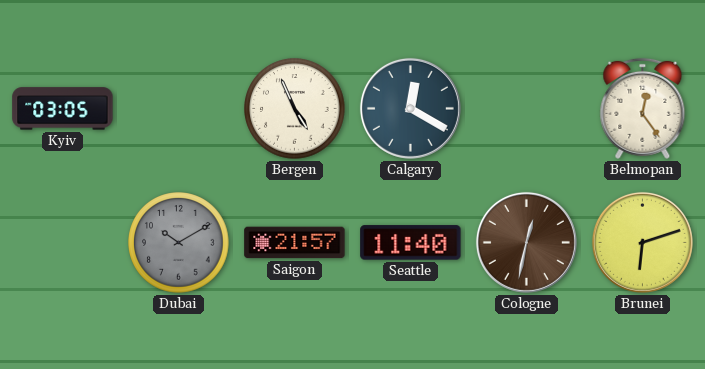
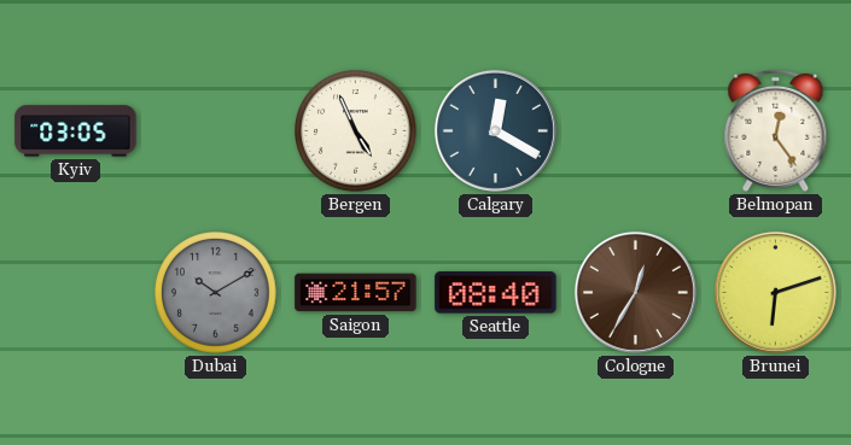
Seattle: 11:40 -> 08:40
Cologne: 12:32 -> 12:35
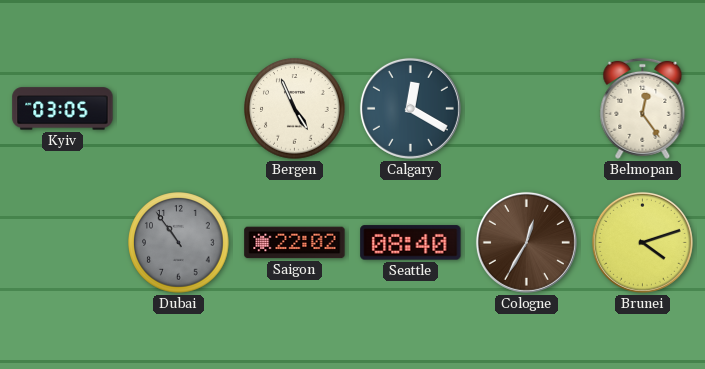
Dubai: 10:10 -> 10:54
Saigon: 21:57 -> 22:02
Brunei: 6:12 -> 4:12
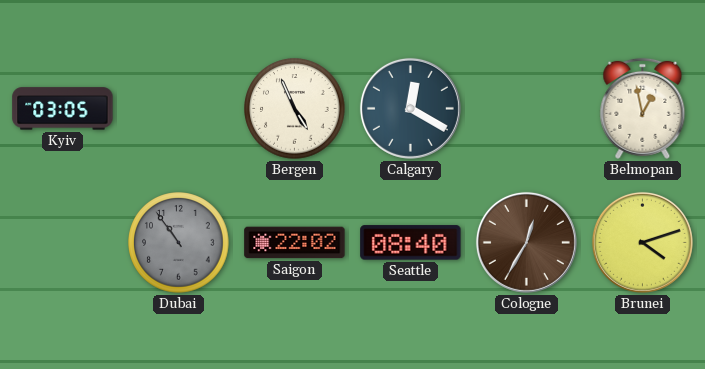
Belmopan: 12:24 -> 12:58
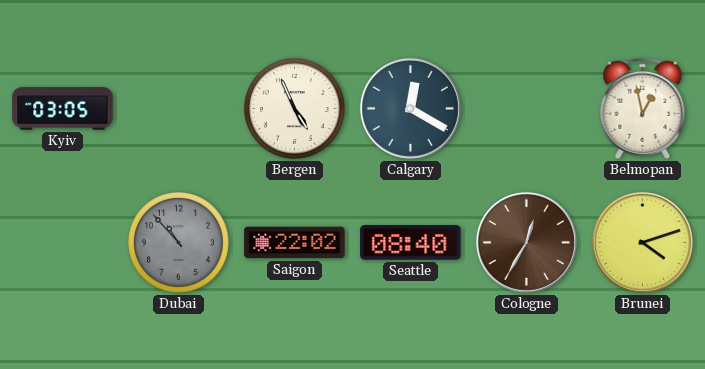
Dubai: 10:54 -> 10:53
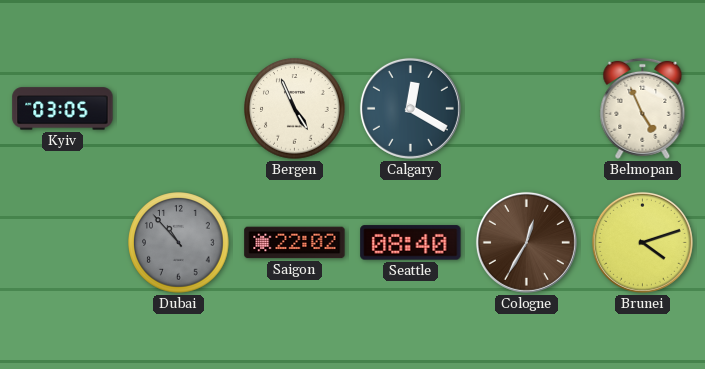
Belmopan: 12:58 -> 4:56
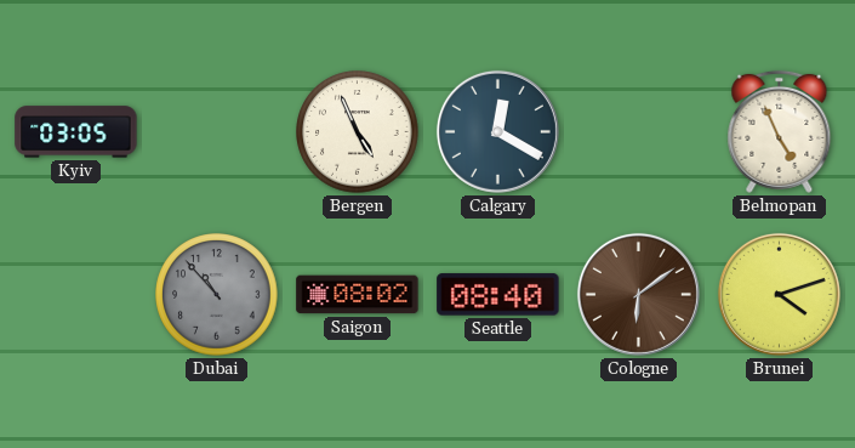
Saigon: 22:02 -> 08:02
Cologne: 12:35 -> 6:09
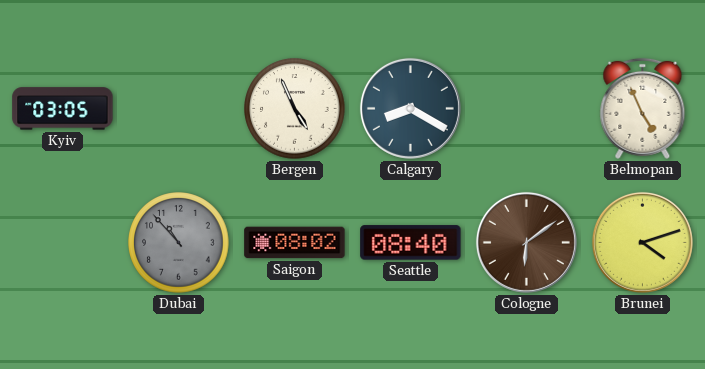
Calgary: 12:20 -> 8:20
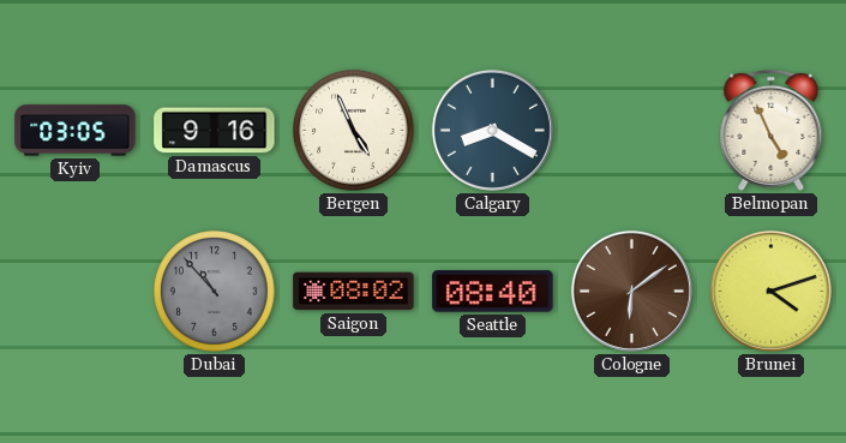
Damascus: none -> 9:16
